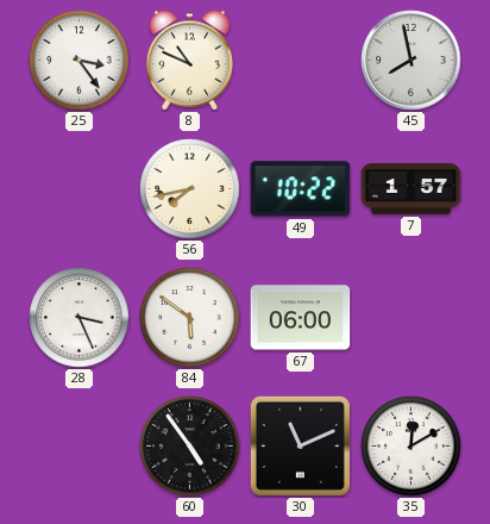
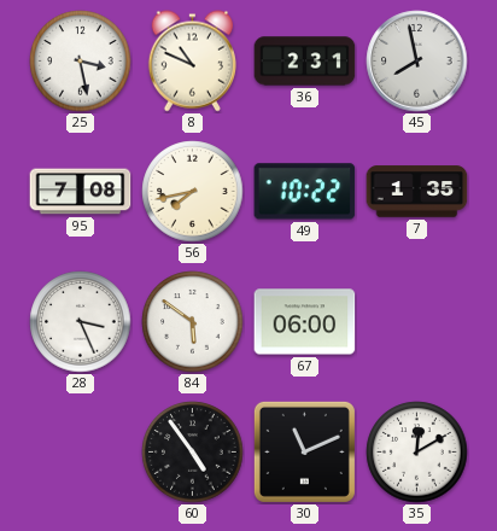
25: 3:24 -> 3:28
36: none -> 2:31
95: none -> 7:08
7: 1:57 -> 1:35
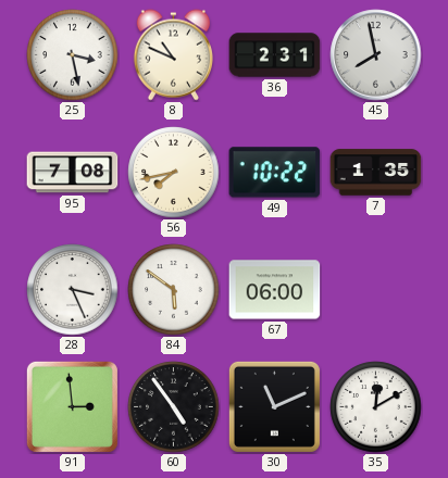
91: none -> 2:59
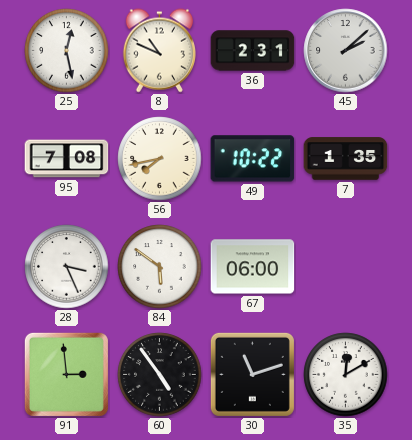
25: 3:28 -> 12:28
45: 7:58 -> 2:08
30: 11:11 -> 11:12
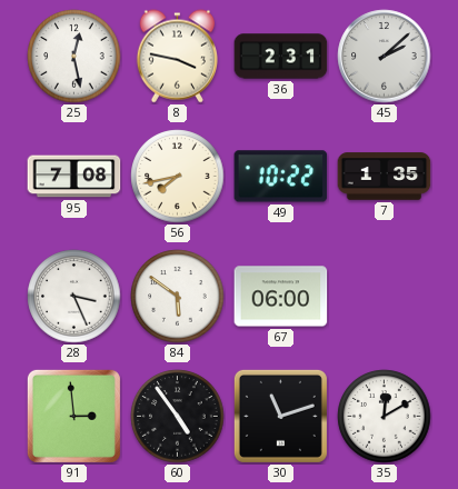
8: 10:49 -> 3:47
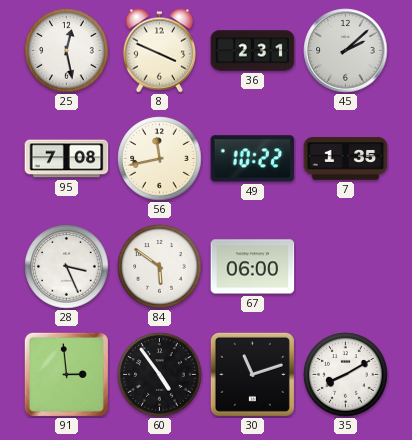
8: 3:47 -> 3:49
56: 7:43 -> 11:43
35: 12:10 -> 8:10
